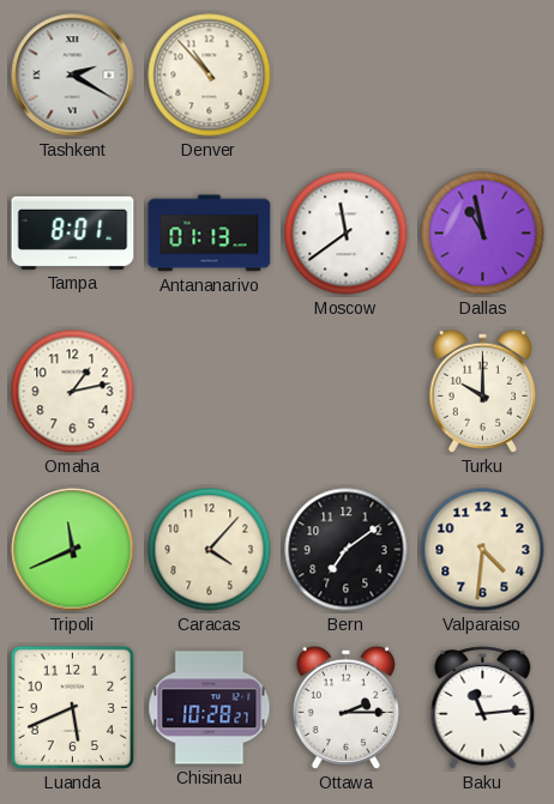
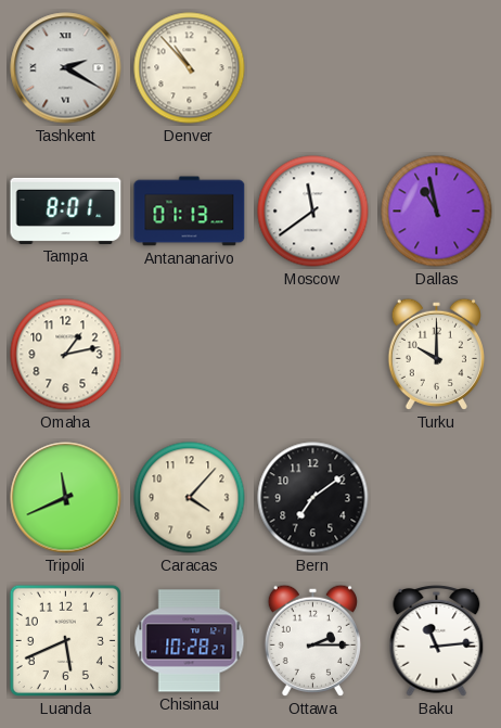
Valparaiso: 4:31 -> none
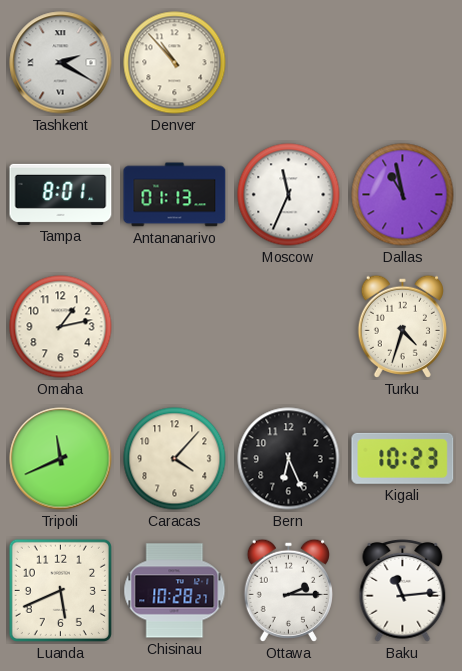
Moscow: 11:39 -> 11:34
Turku: 10:00 -> 4:33
Bern: 7:09 -> 6:26
Kigali: none -> 10:23
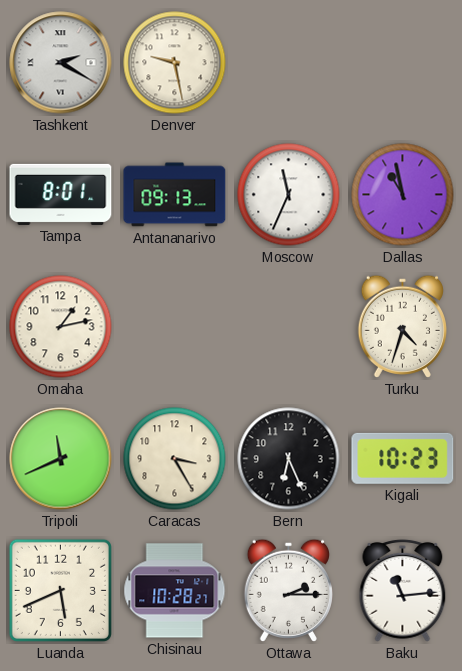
Denver: 10:53 -> 9:28
Antananarivo: 01:13 -> 09:13
Caracas: 4:07 -> 3:25
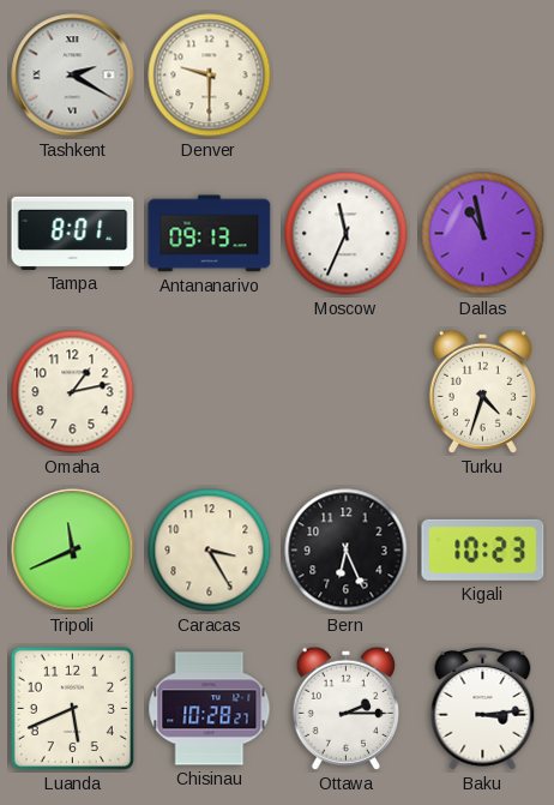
Denver: 9:28 -> 9:30
Baku: 11:14 -> 3:14
